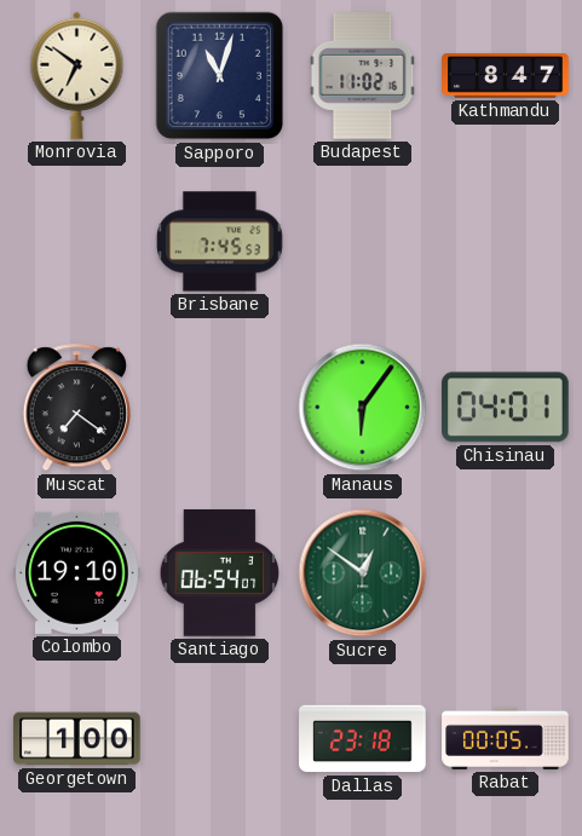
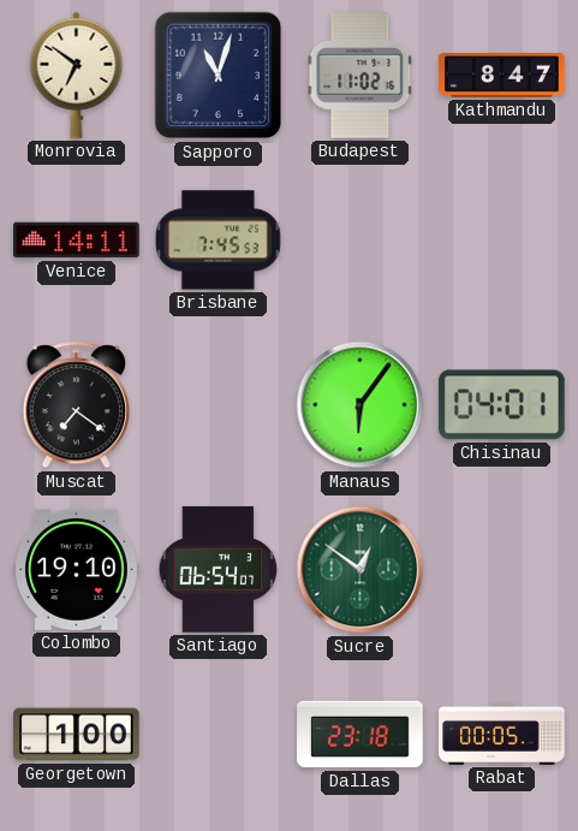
Venice: none -> 14:11
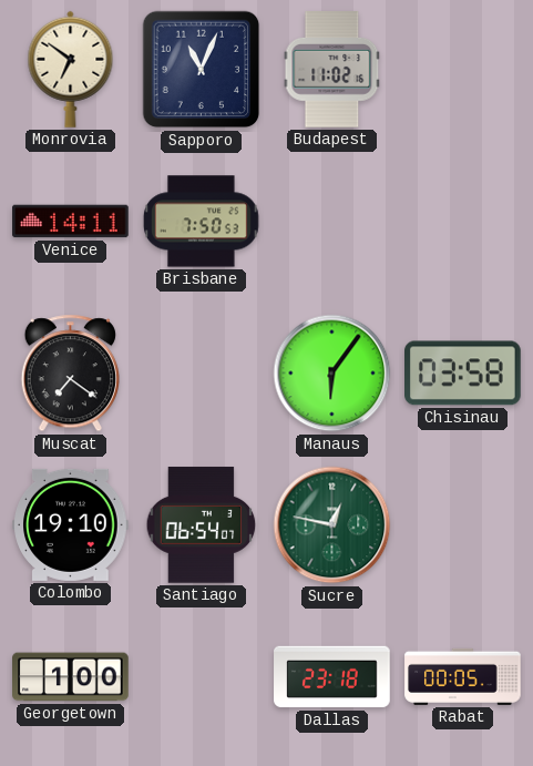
Sapporo: 11:03 -> 11:04
Kathmandu: 8:47 -> none
Brisbane: 7:45 -> 7:50
Chisinau: 04:01 -> 03:58
Sucre: 12:51 -> 12:47
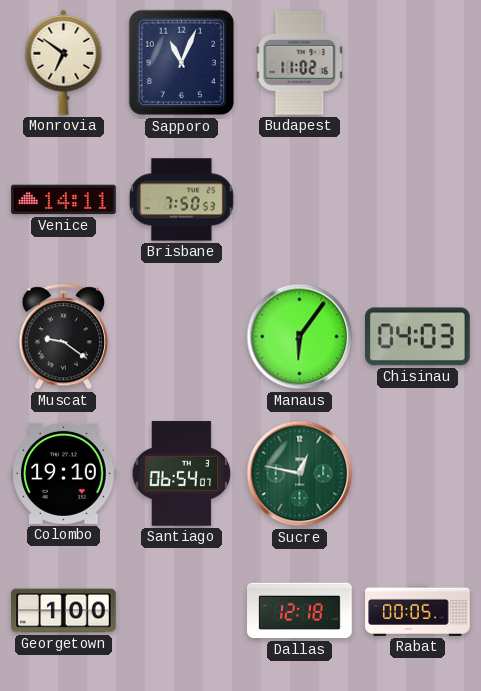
Muscat: 7:21 -> 9:21
Chisinau: 03:58 -> 04:03
Dallas: 23:18 -> 12:18
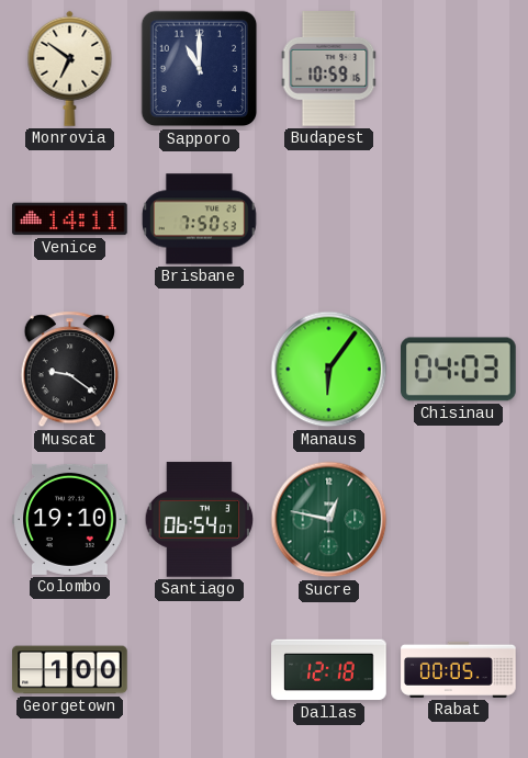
Sapporo: 11:04 -> 11:00
Budapest: 11:02 -> 10:59
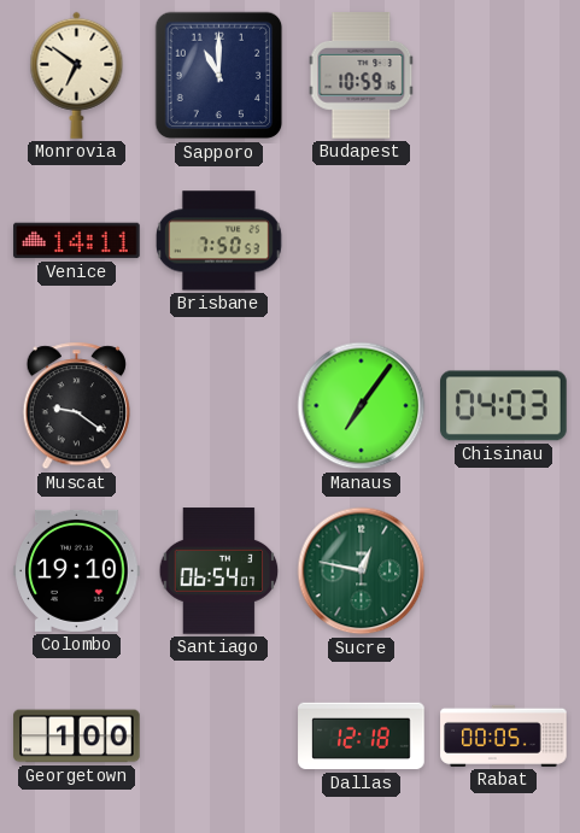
Manaus: 6:06 -> 7:06
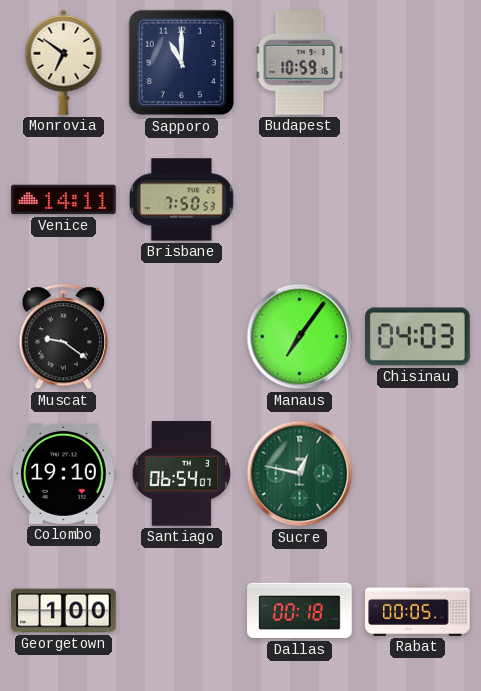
Dallas: 12:18 -> 00:18
